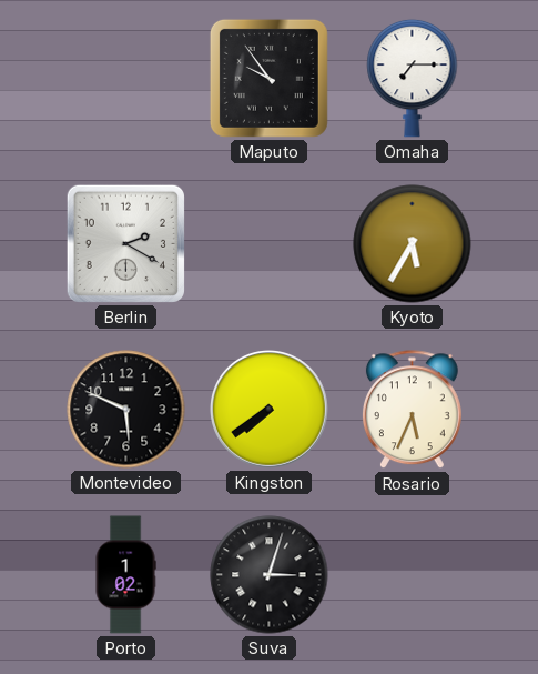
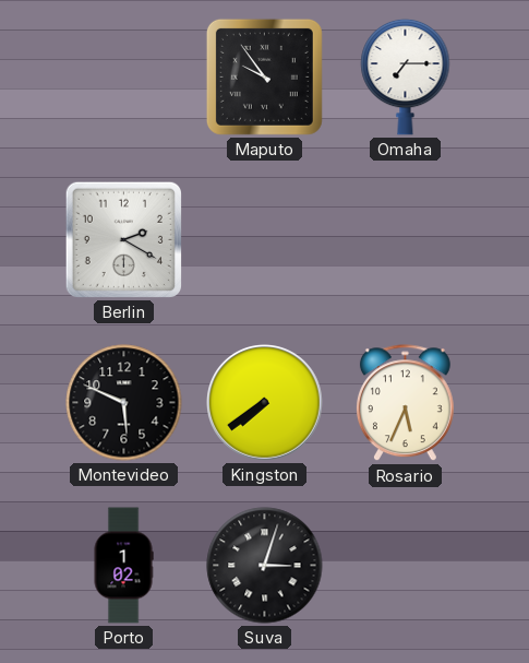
Kyoto: 5:35 -> none
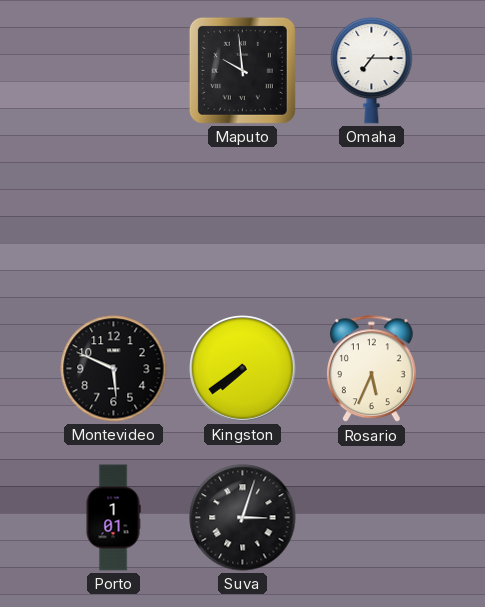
Maputo: 9:54 -> 9:59
Berlin: 2:20 -> none
Porto: 1:02 -> 1:01
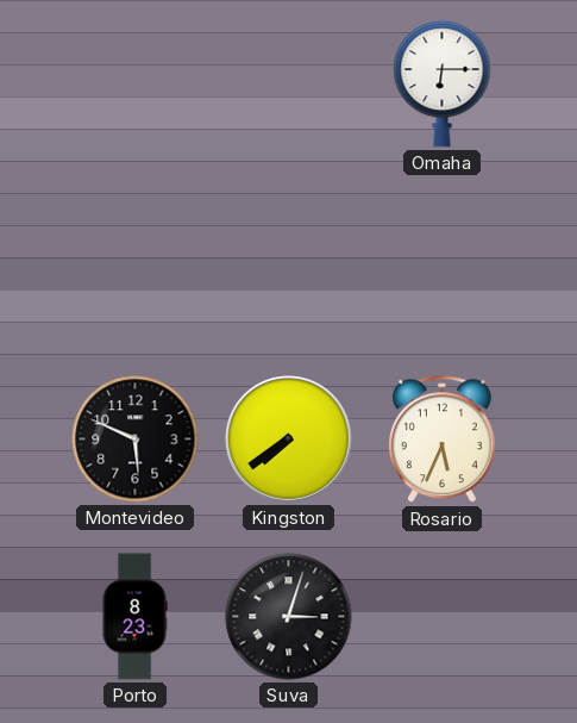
Maputo: 9:59 -> none
Omaha: 7:15 -> 6:15
Porto: 1:01 -> 8:23
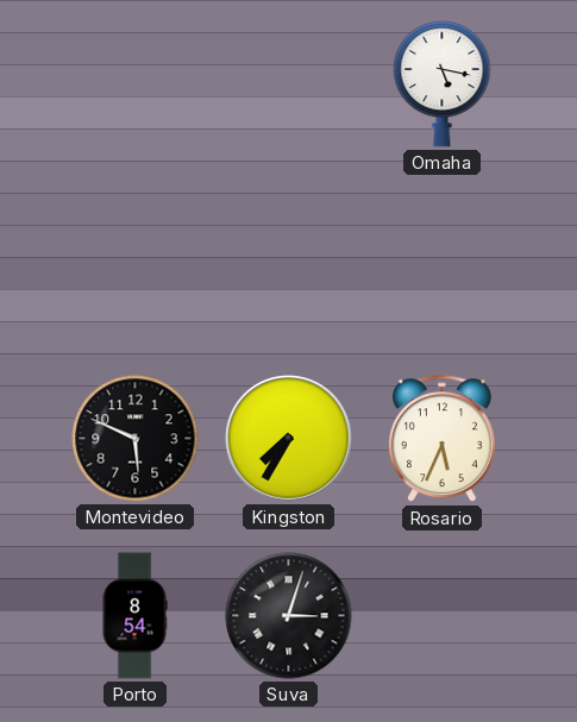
Omaha: 6:15 -> 5:17
Kingston: 7:39 -> 7:35
Porto: 8:23 -> 8:54
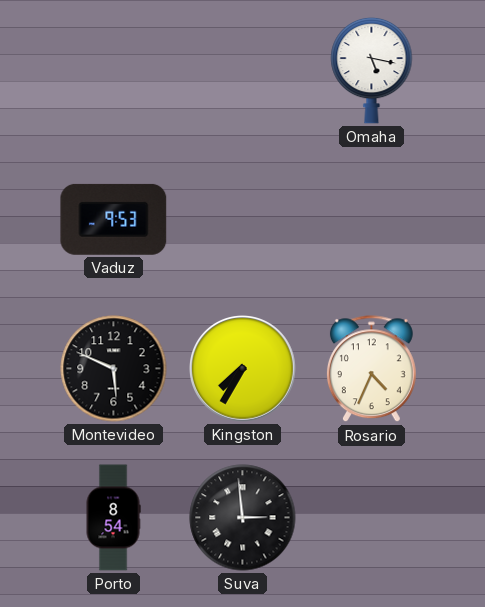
Vaduz: none -> 9:53
Rosario: 5:34 -> 4:34
Suva: 3:03 -> 2:59
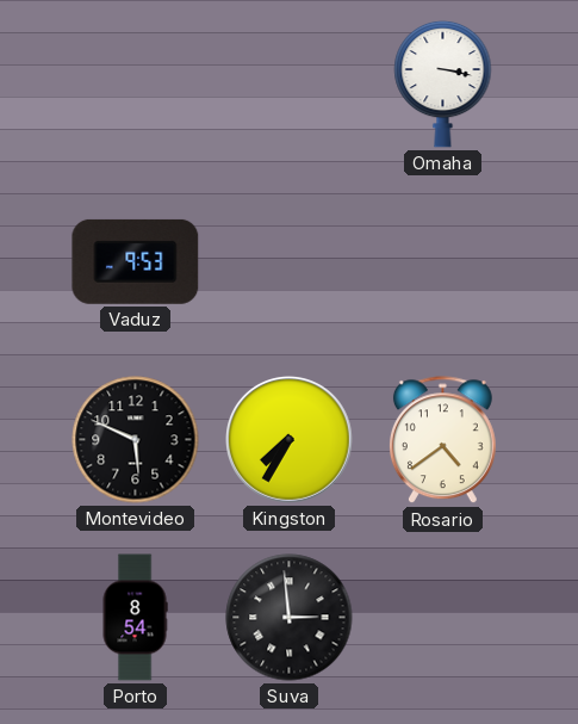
Omaha: 5:17 -> 3:17
Rosario: 4:34 -> 4:39
